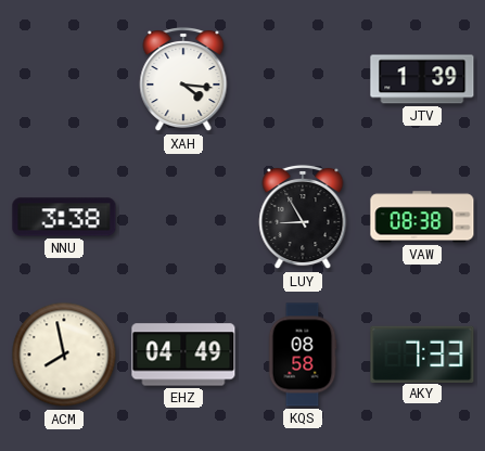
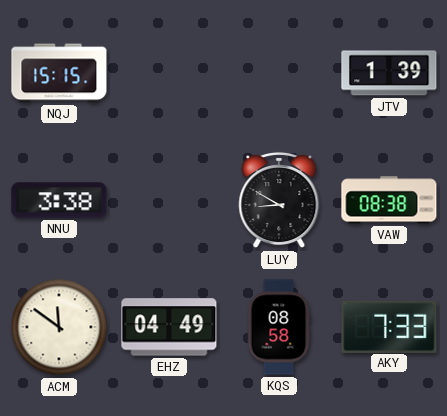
NQJ: none -> 15:15
XAH: 4:16 -> none
LUY: 8:55 -> 8:50
ACM: 7:58 -> 11:51
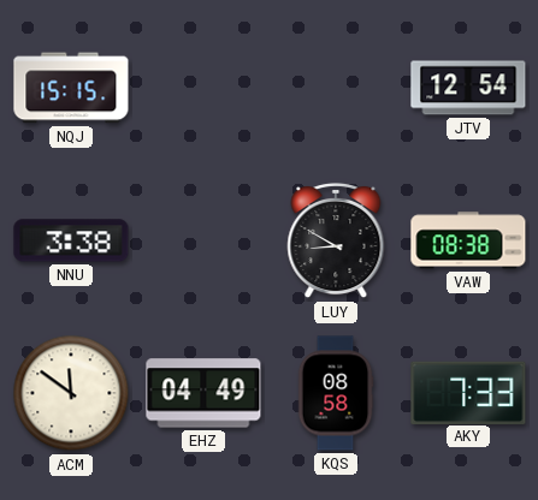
JTV: 1:39 -> 12:54
